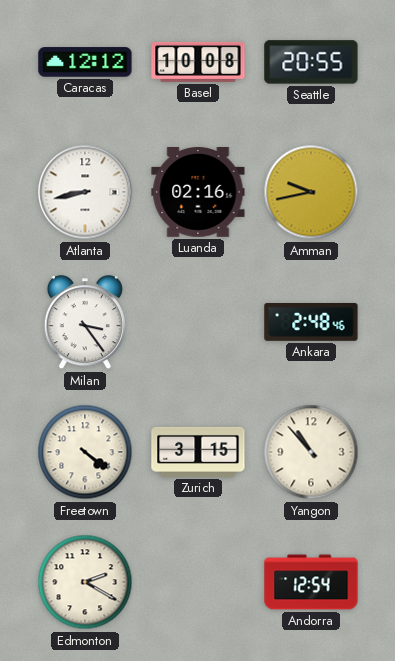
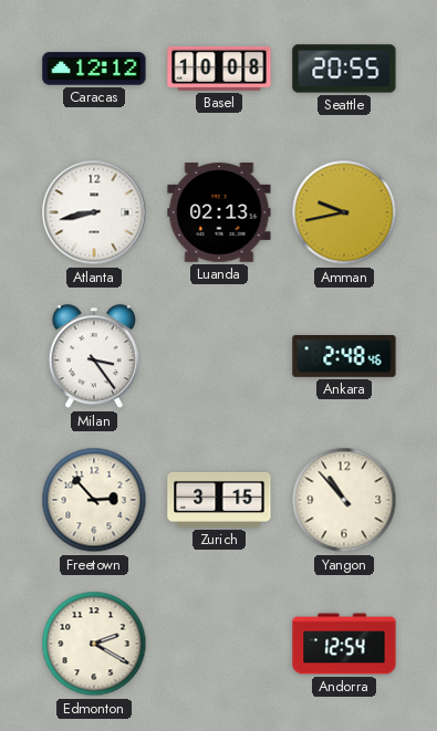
Luanda: 02:16 -> 02:13
Freetown: 4:21 -> 2:53
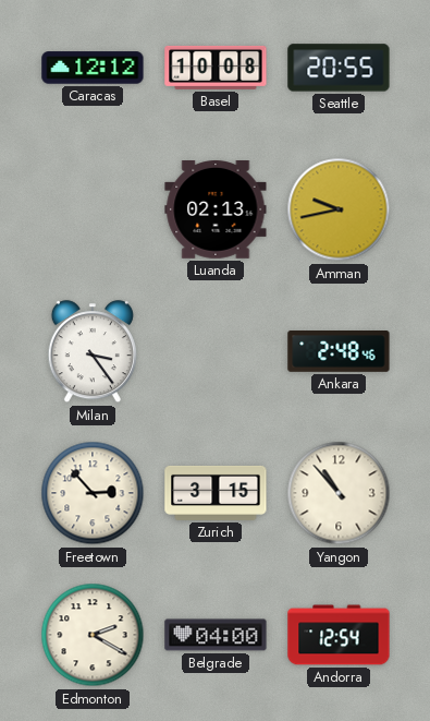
Atlanta: 8:43 -> none
Belgrade: none -> 04:00
